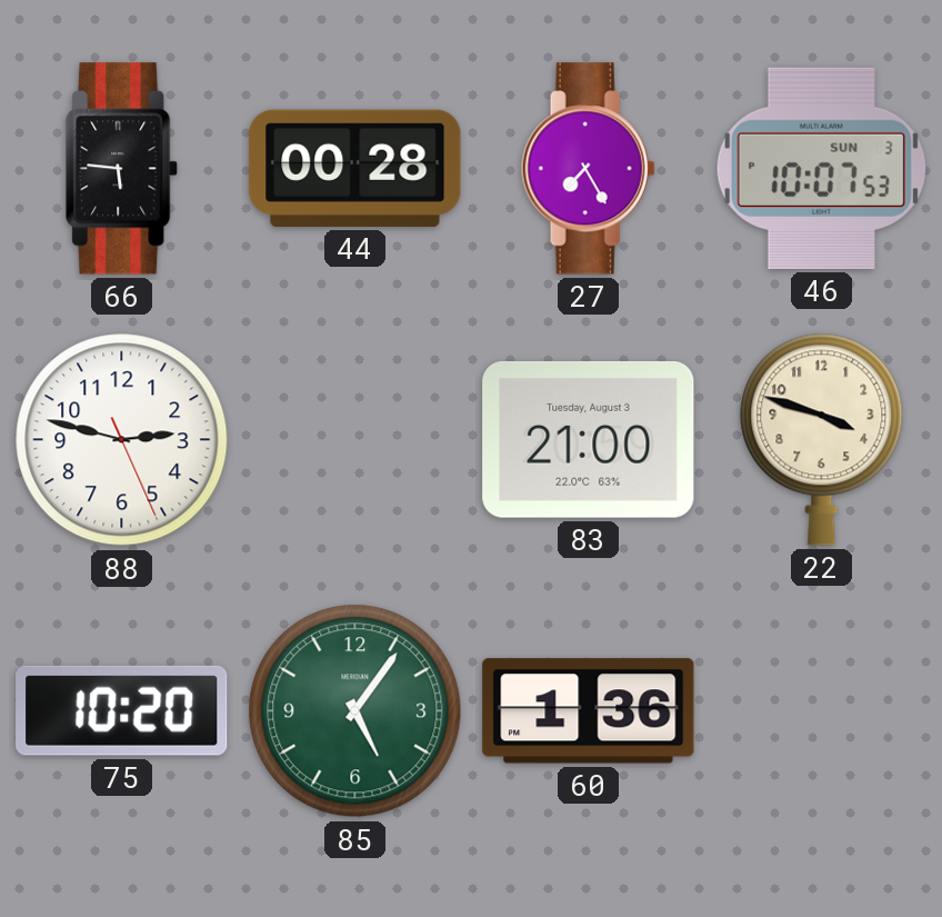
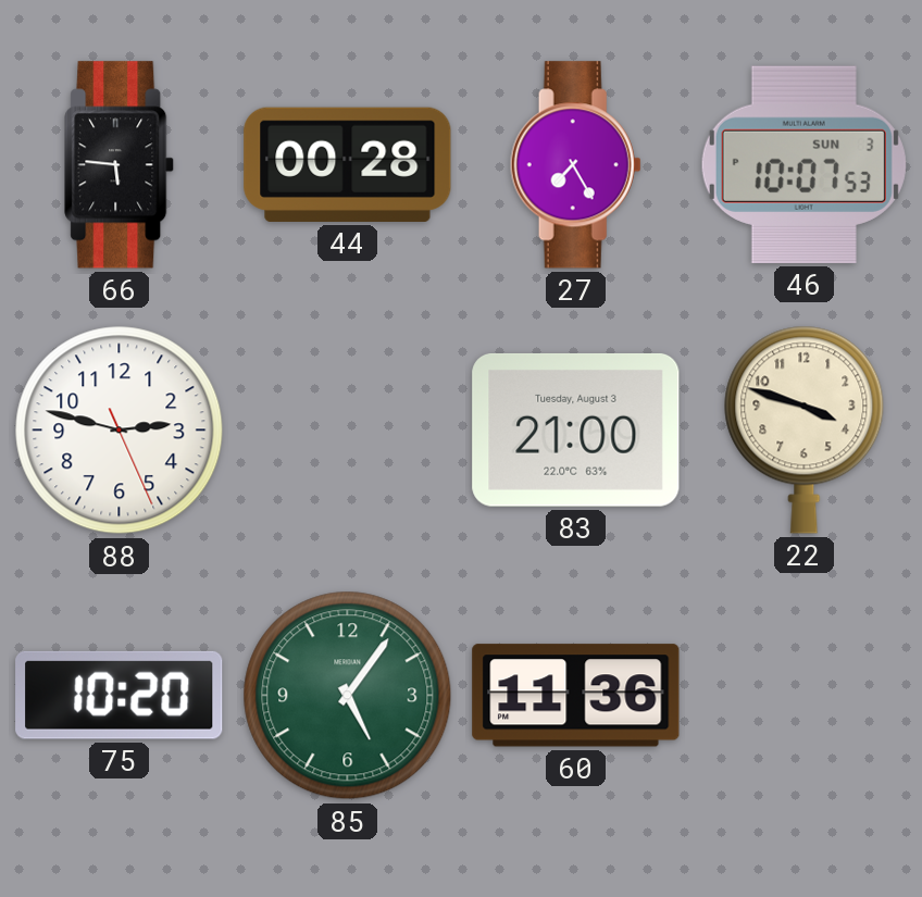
60: 1:36 -> 11:36
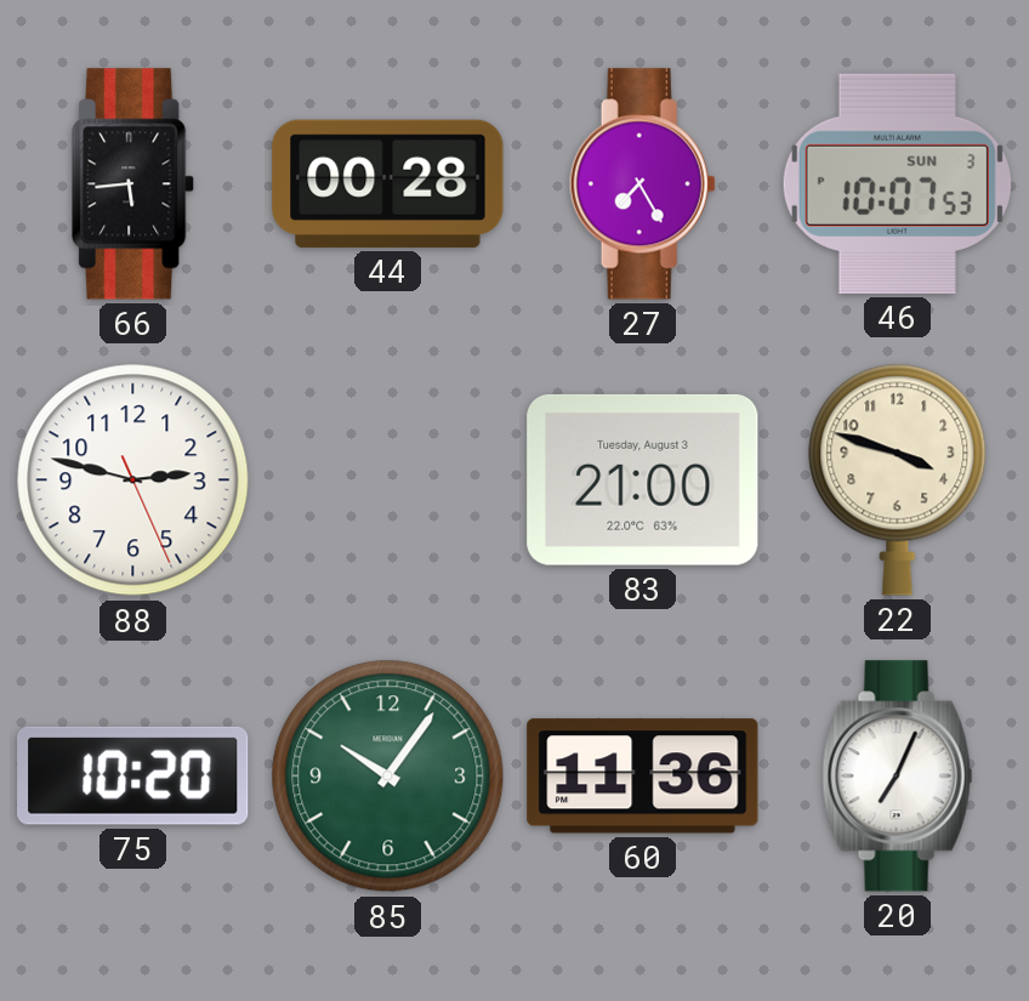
66: 5:46 -> 5:44
85: 5:06 -> 10:06
20: none -> 7:04
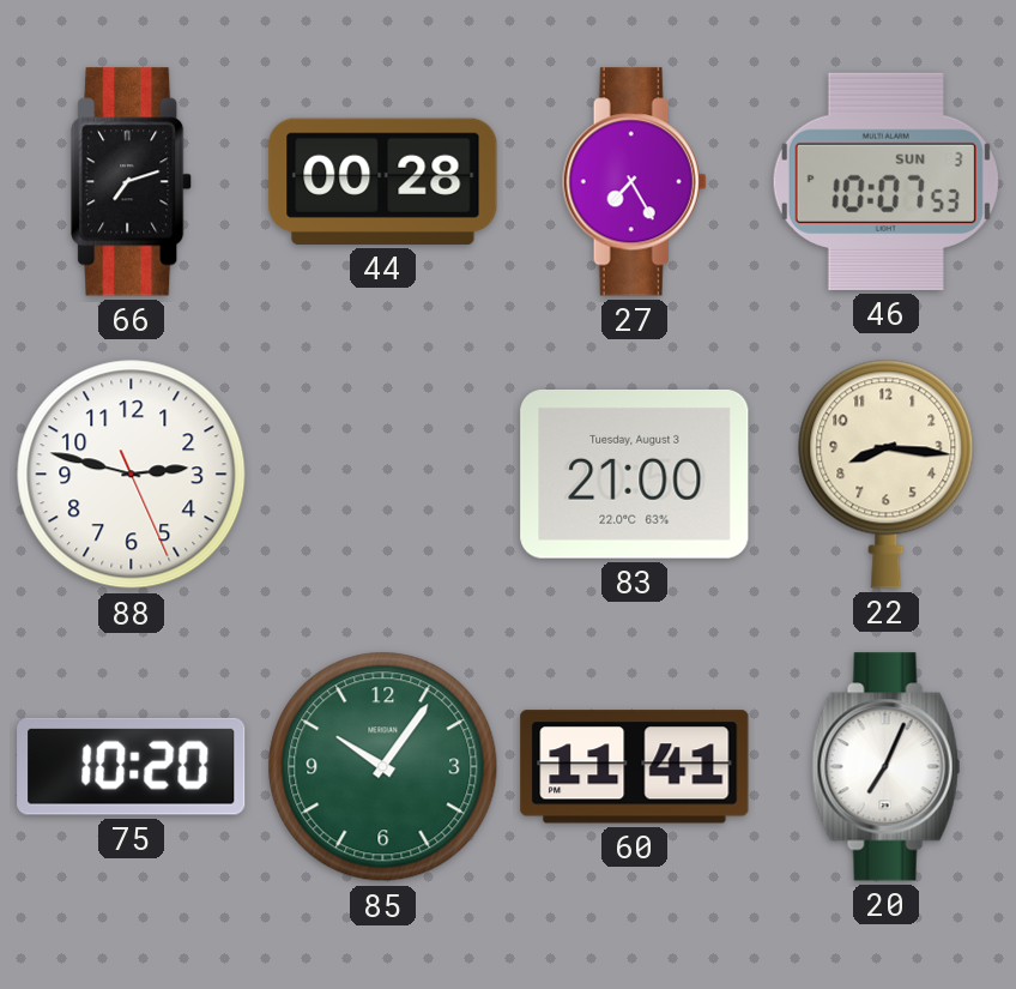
66: 5:44 -> 7:12
22: 3:48 -> 8:16
60: 11:36 -> 11:41
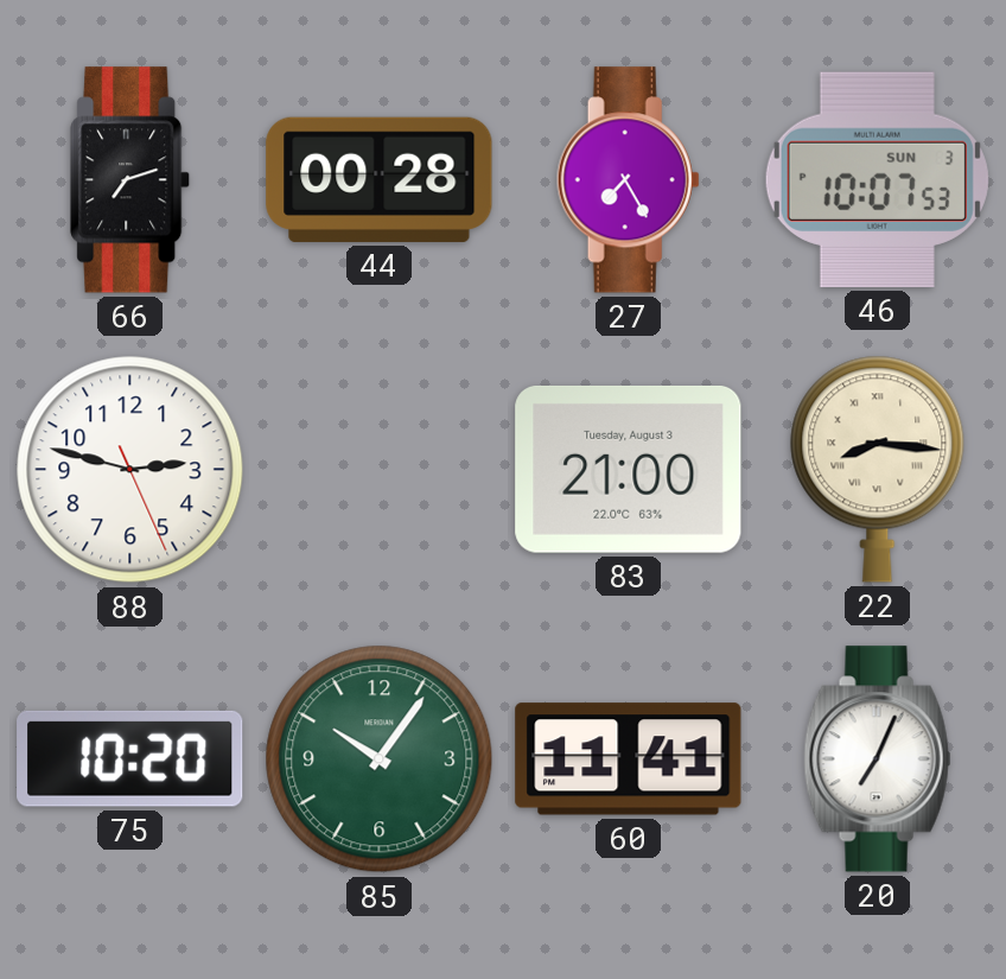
22 numerals: Arabic -> Roman
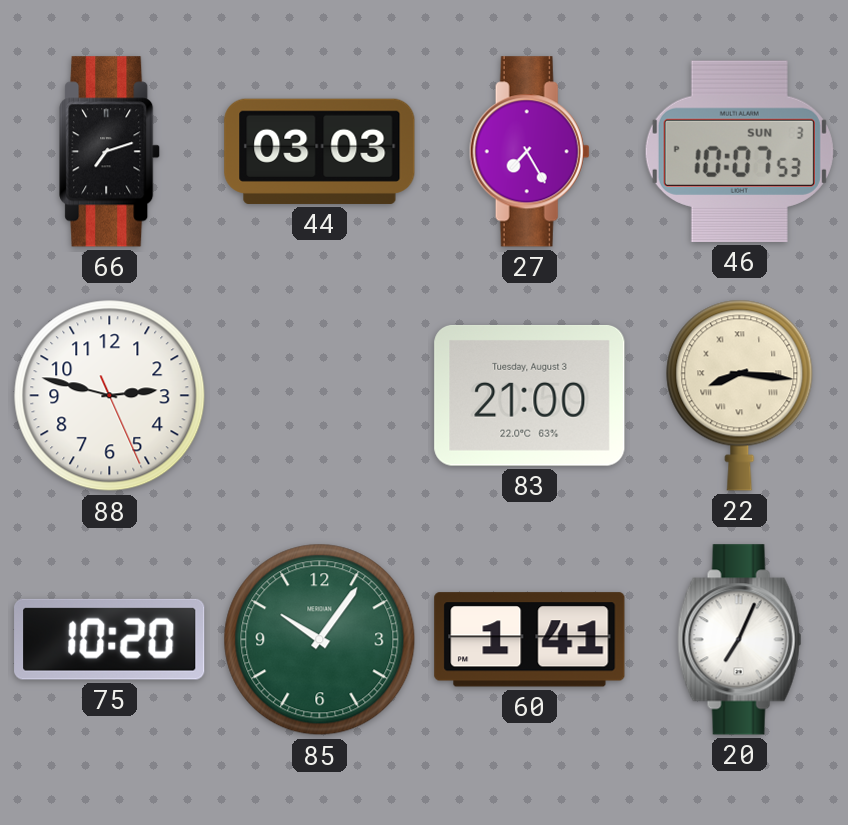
44: 00:28 -> 03:03
60: 11:41 -> 1:41
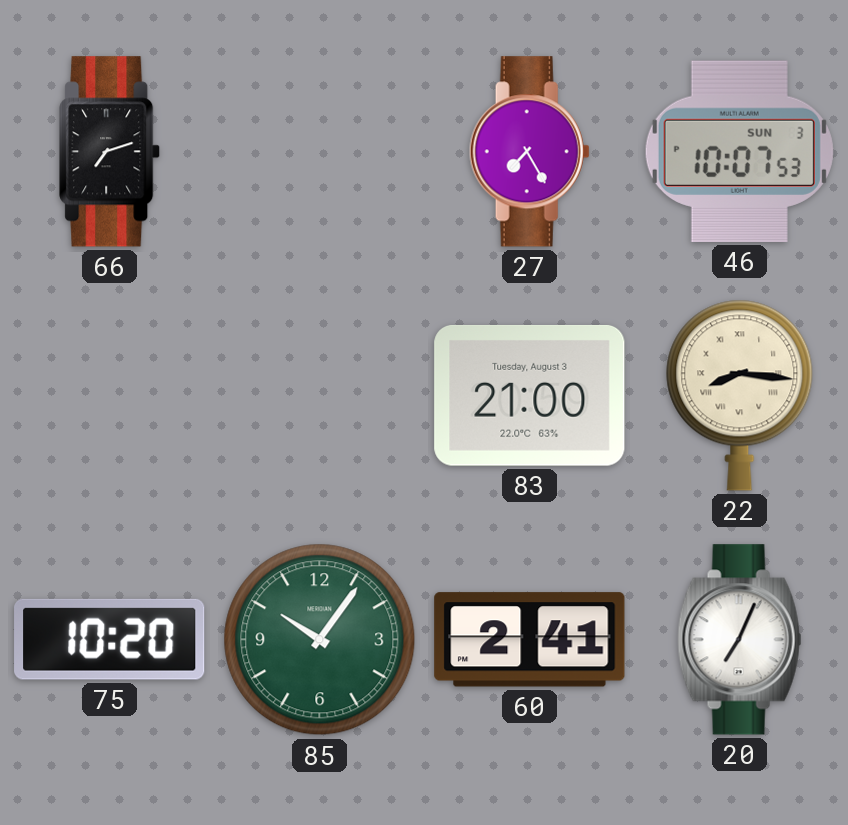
44: 03:03 -> none
88: 2:47 -> none
60: 1:41 -> 2:41
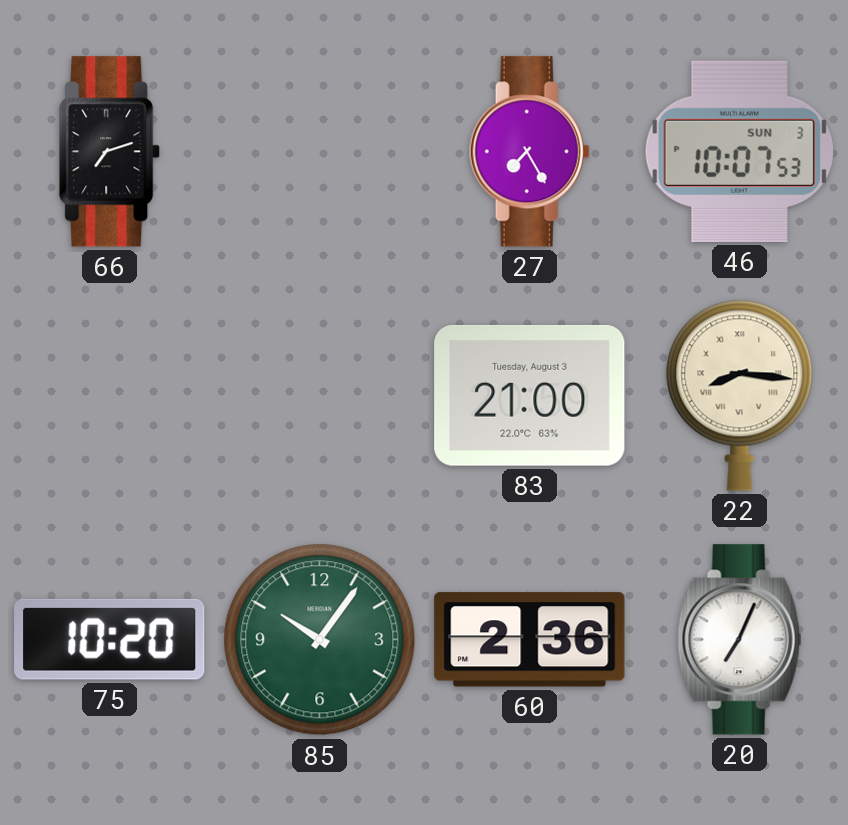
60: 2:41 -> 2:36
